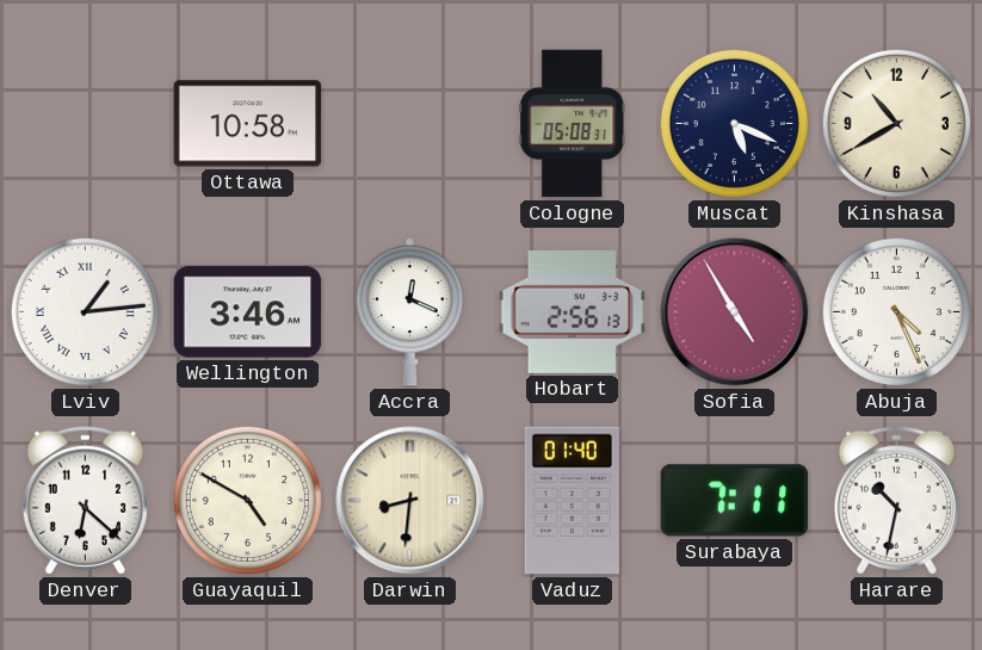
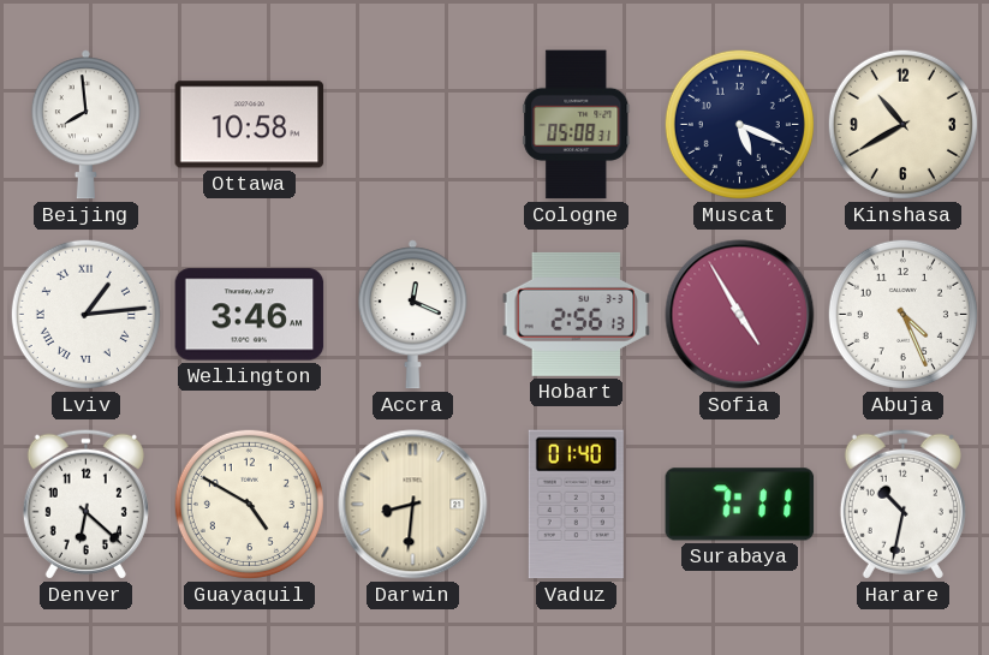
Beijing: none -> 7:59
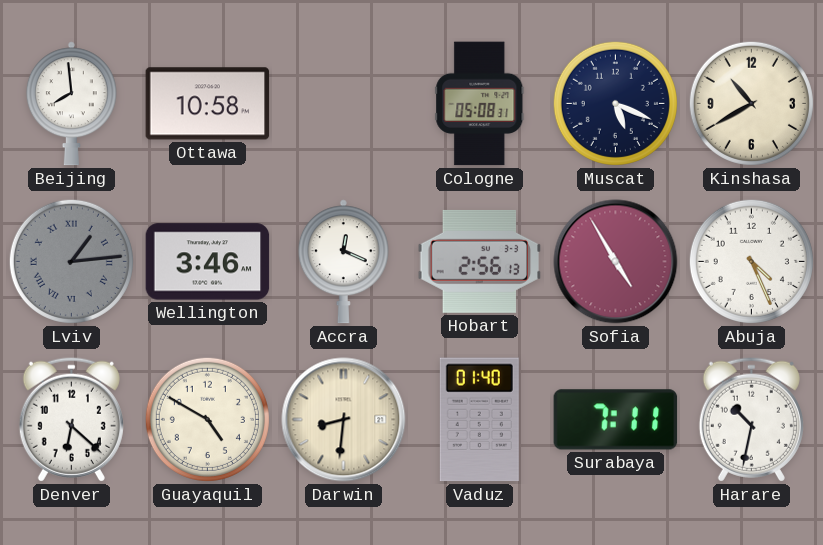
Lviv dial: white -> grey
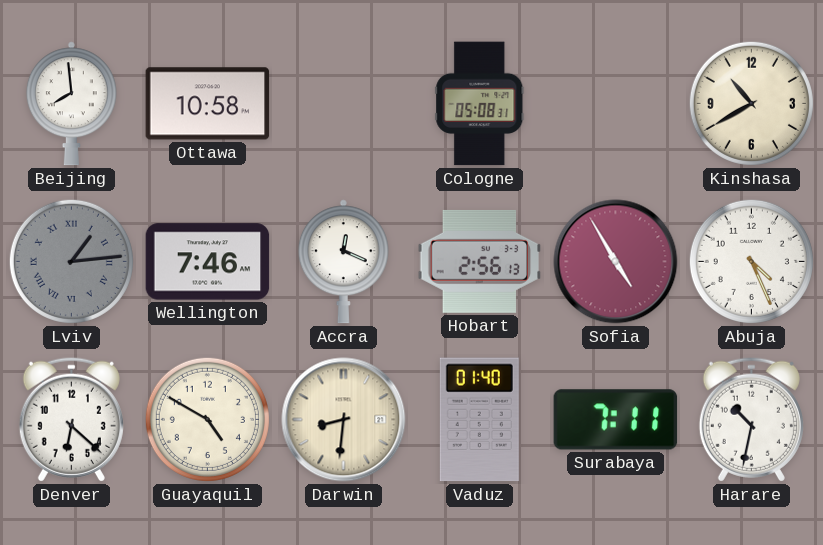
Muscat: 5:19 -> none
Wellington: 3:46 -> 7:46
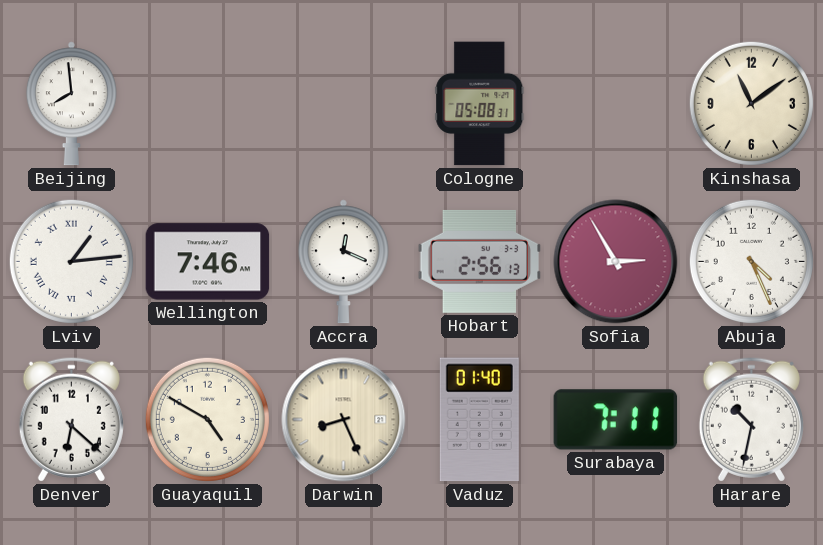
Ottawa: 10:58 -> none
Kinshasa: 10:40 -> 11:09
Lviv dial: grey -> white
Sofia: 4:55 -> 2:55
Darwin: 8:31 -> 8:26
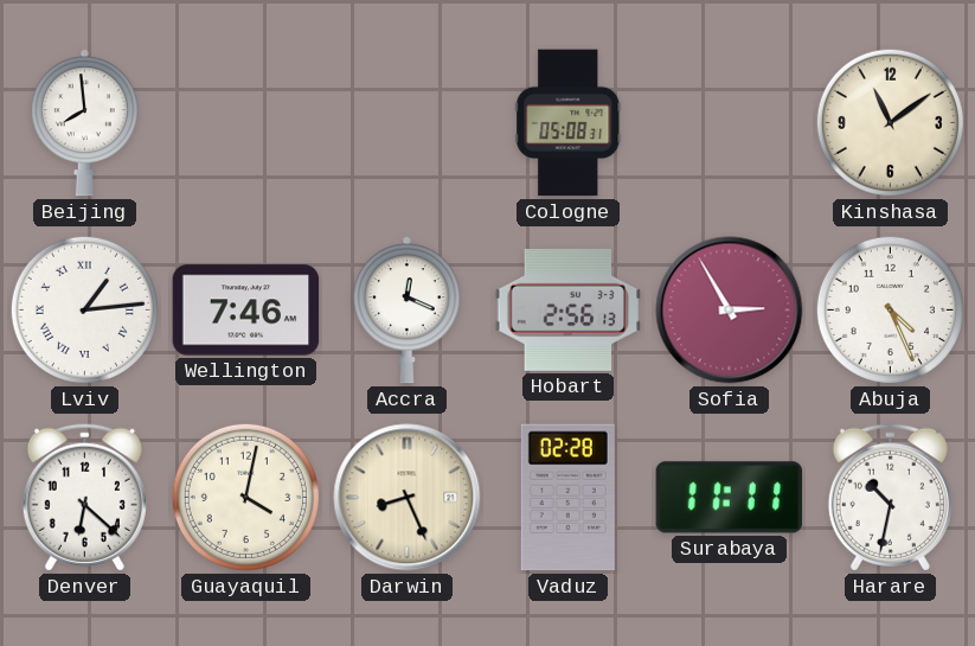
Guayaquil: 4:50 -> 4:02
Vaduz: 01:40 -> 02:28
Surabaya: 7:11 -> 11:11
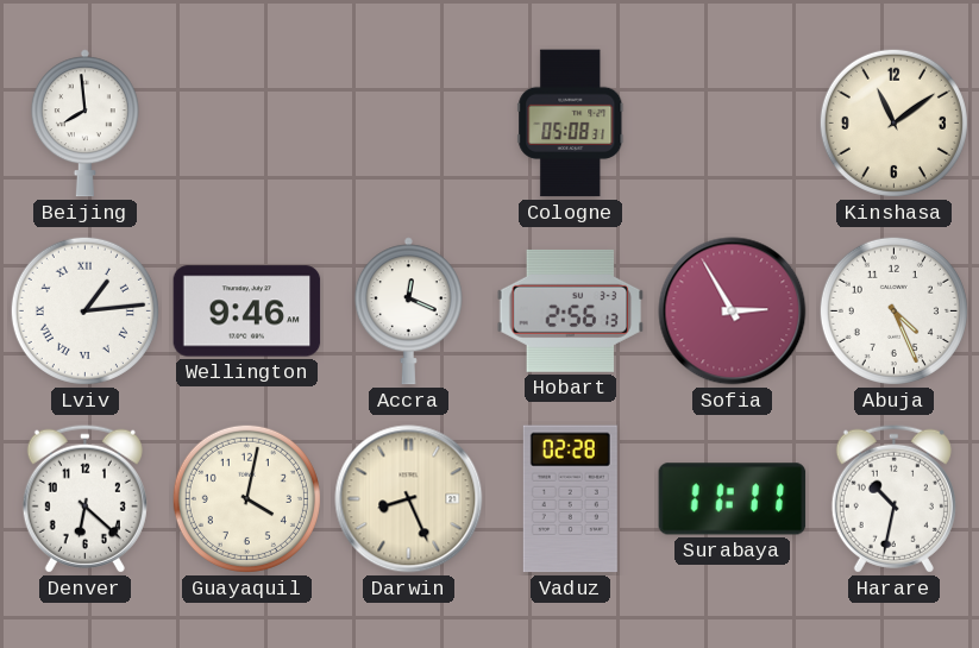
Wellington: 7:46 -> 9:46
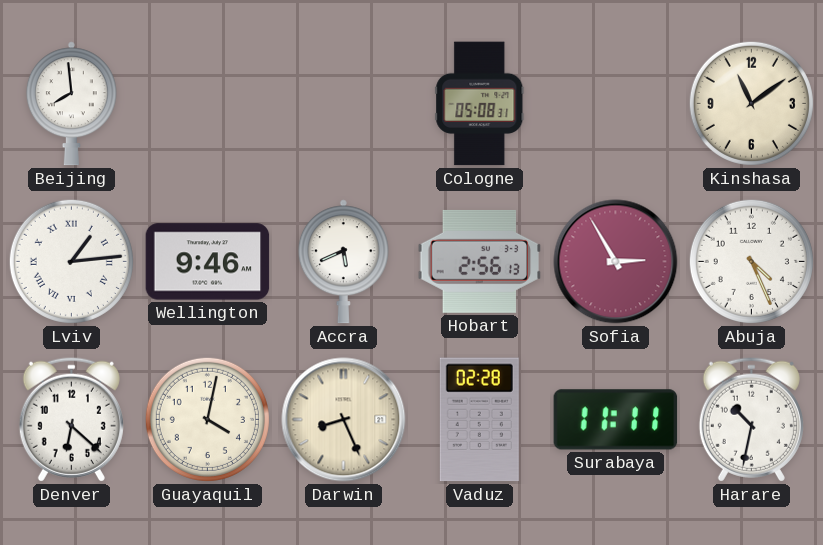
Accra: 12:19 -> 5:41
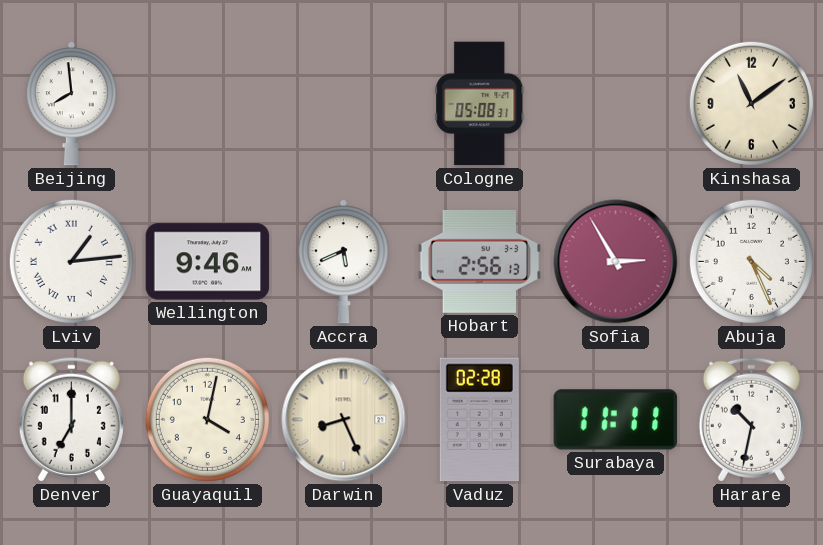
Denver: 6:22 -> 7:00
